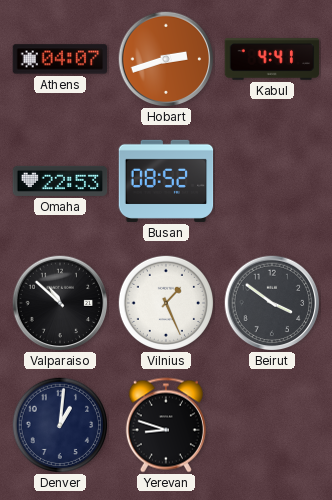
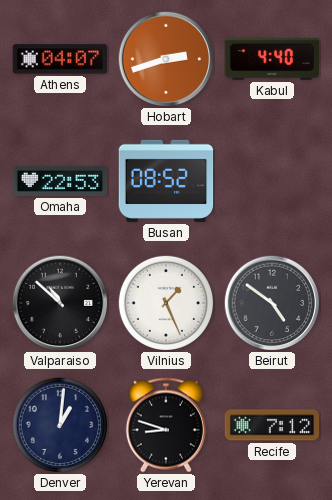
Kabul: 4:41 -> 4:40
Beirut: 3:51 -> 4:51
Recife: none -> 7:12
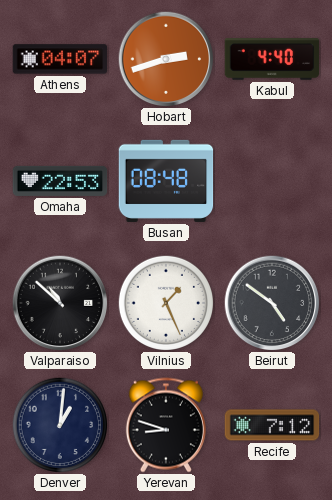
Busan: 08:52 -> 08:48
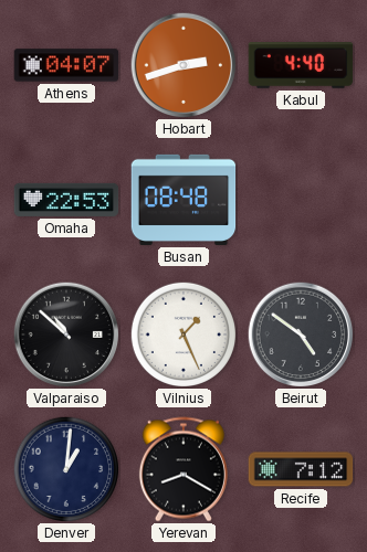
Yerevan: 8:48 -> 8:20
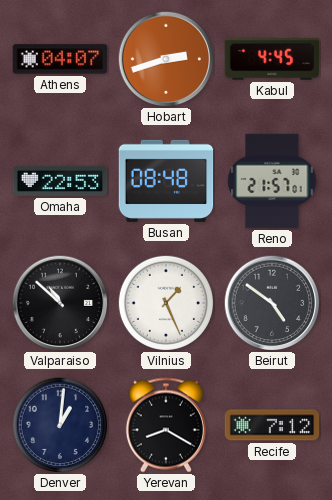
Kabul: 4:40 -> 4:45
Reno: none -> 21:57
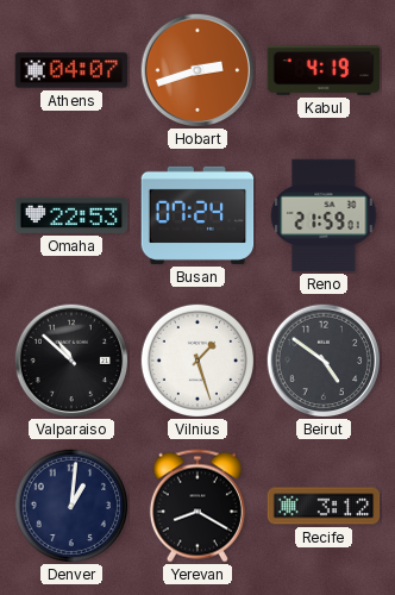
Kabul: 4:45 -> 4:19
Busan: 08:48 -> 07:24
Reno: 21:57 -> 21:59
Vilnius: 1:26 -> 1:27
Recife: 7:12 -> 3:12
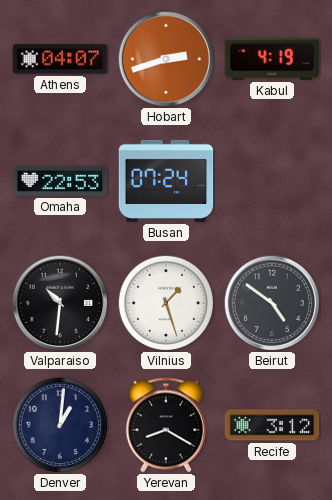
Reno: 21:59 -> none
Valparaiso: 10:52 -> 10:31
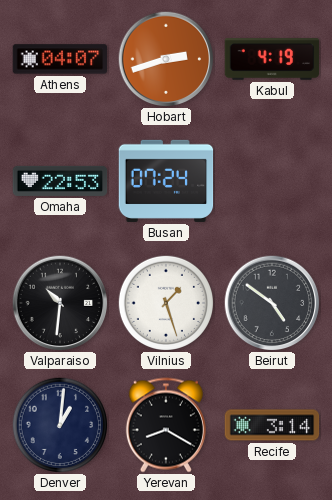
Recife: 3:12 -> 3:14
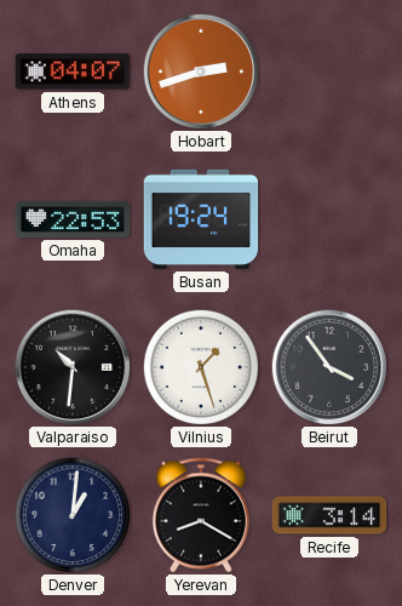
Kabul: 4:19 -> none
Busan: 07:24 -> 19:24
Beirut: 4:51 -> 3:54
